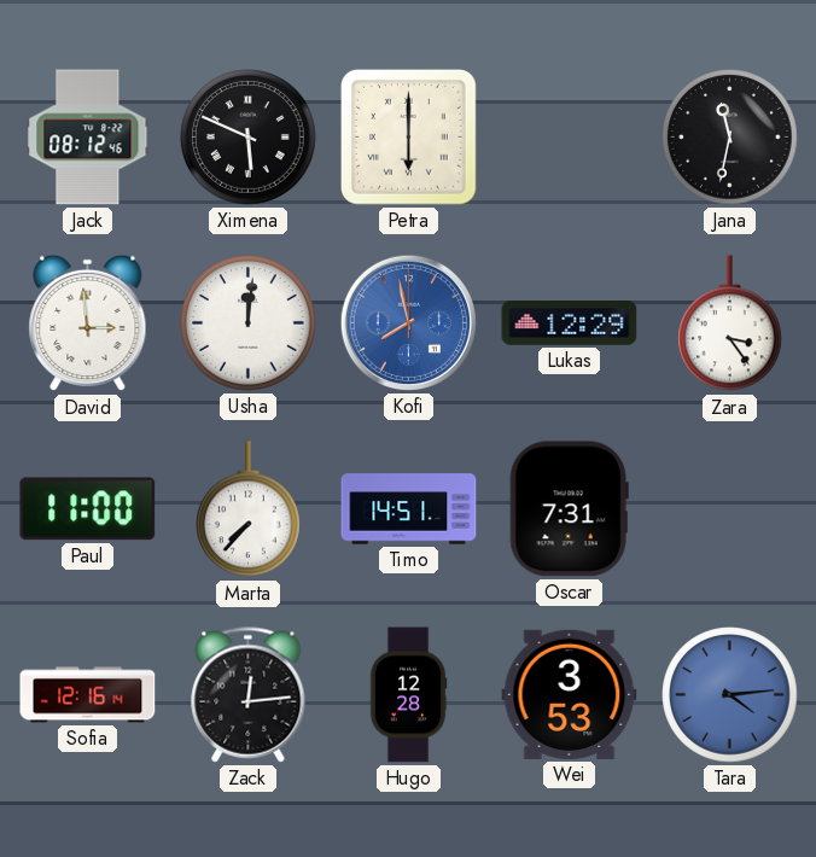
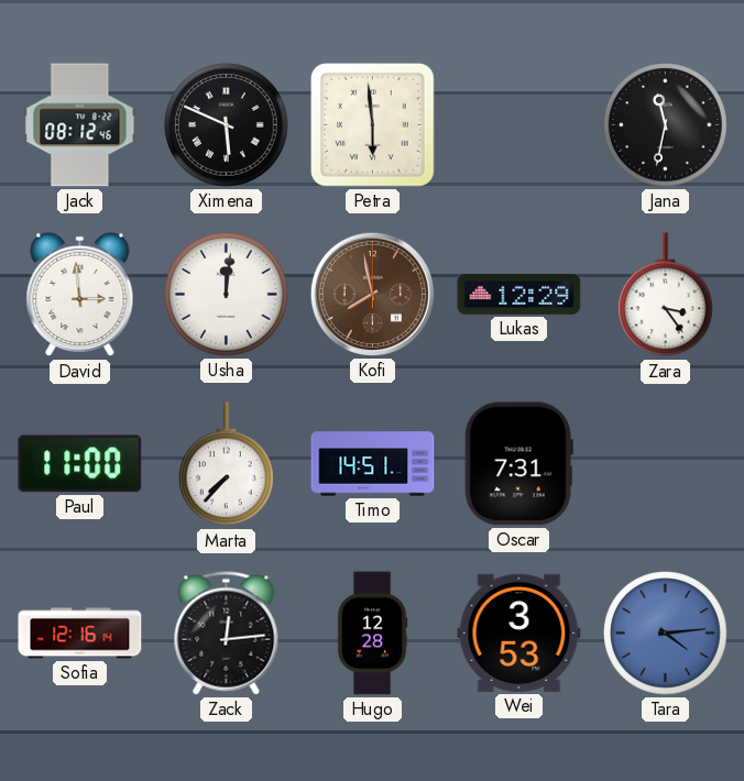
Petra: 6:00 -> 5:59
Kofi dial: blue -> brown
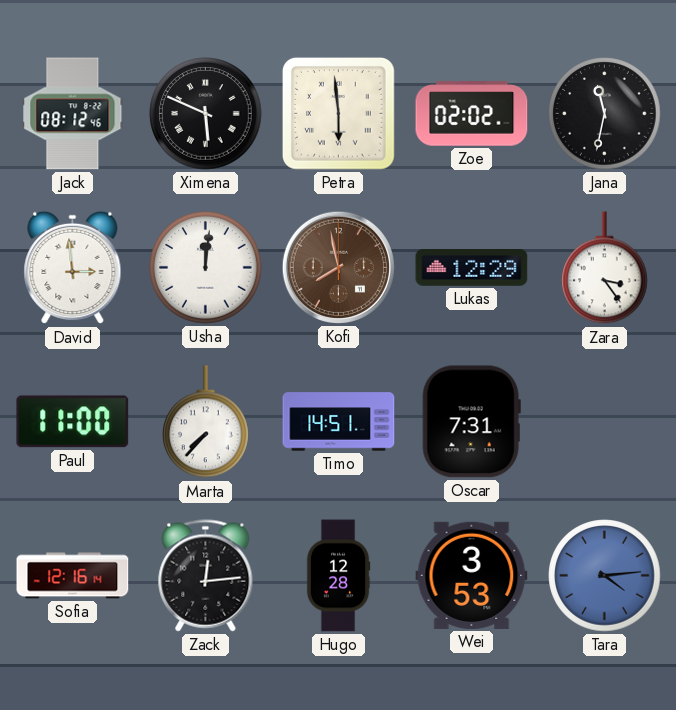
Zoe: none -> 02:02
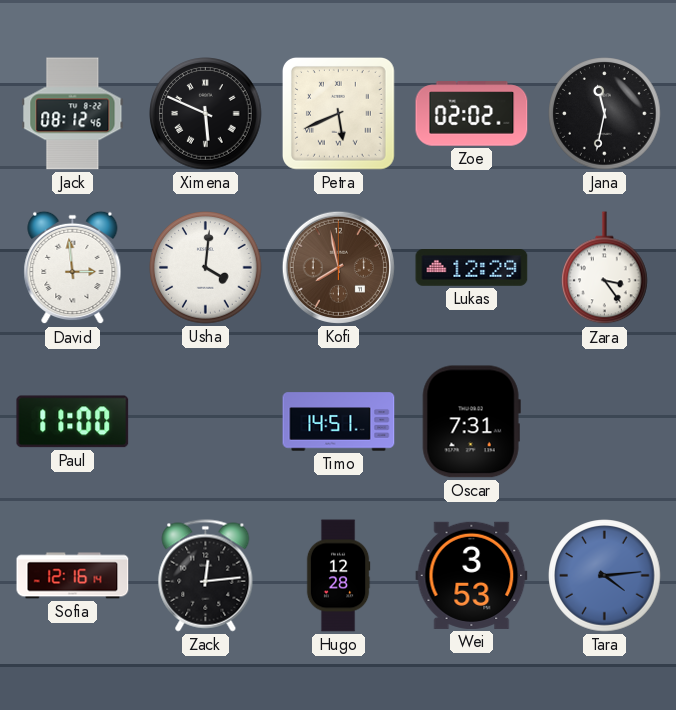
Petra: 5:59 -> 5:41
Usha: 12:01 -> 4:01
Marta: 7:37 -> none
